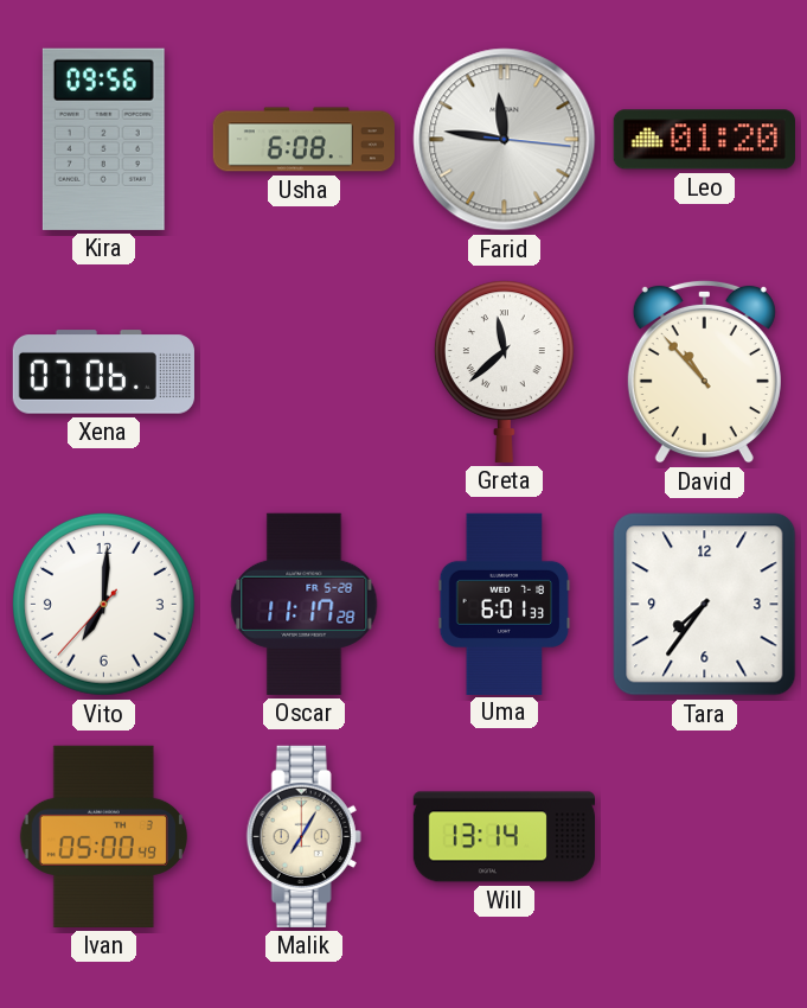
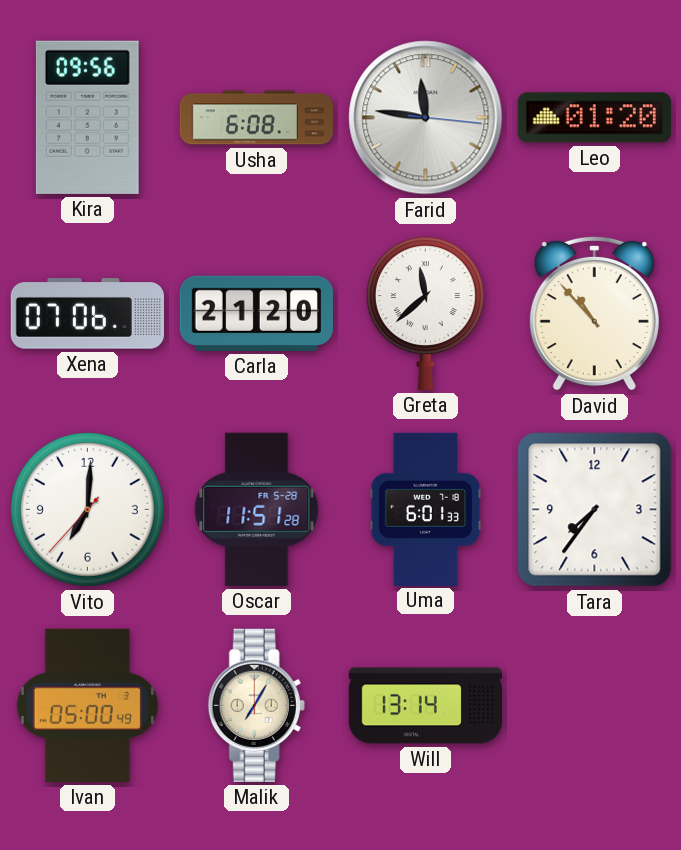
Carla: none -> 21:20
Oscar: 11:17 -> 11:51
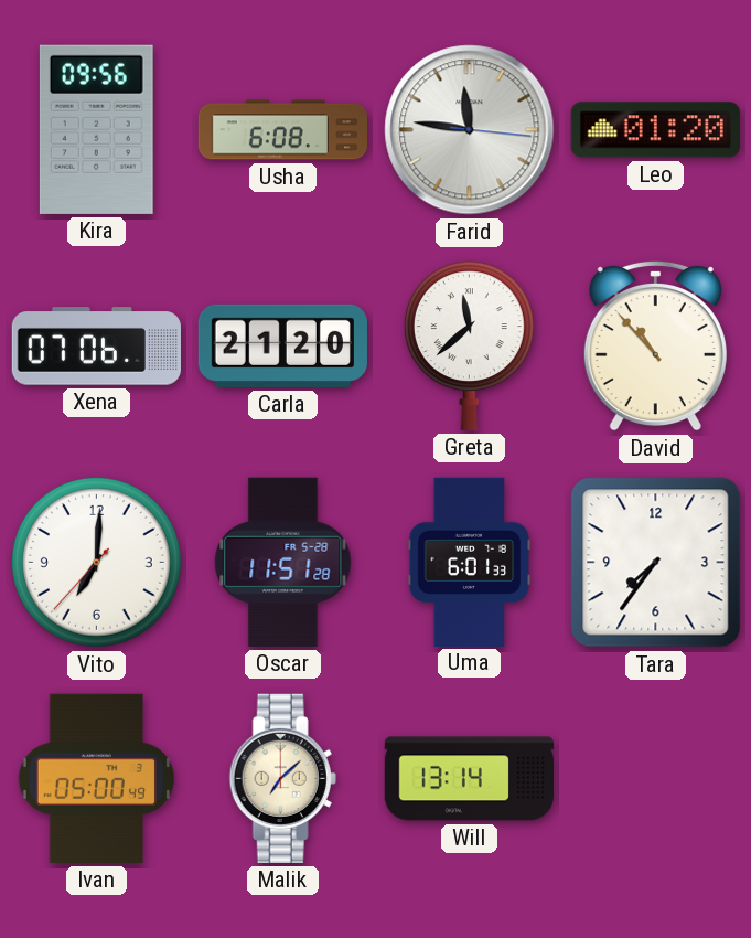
Malik: 7:05 -> 7:08
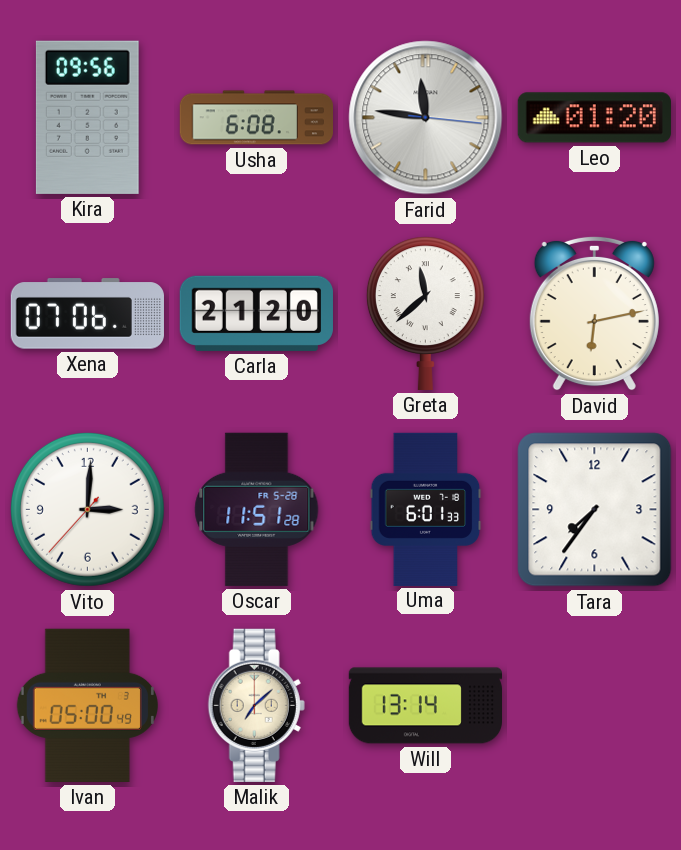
David: 10:53 -> 6:13
Vito: 7:00 -> 3:00
